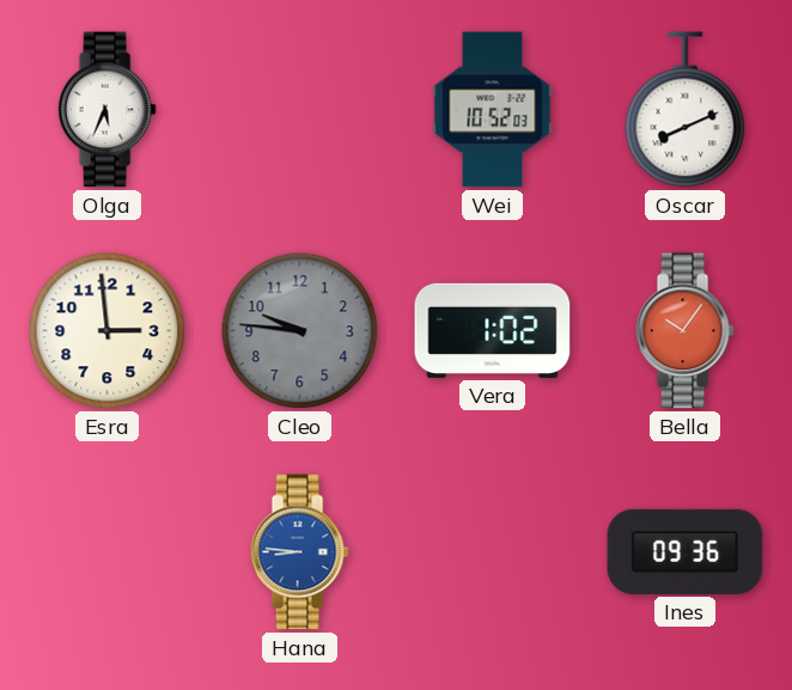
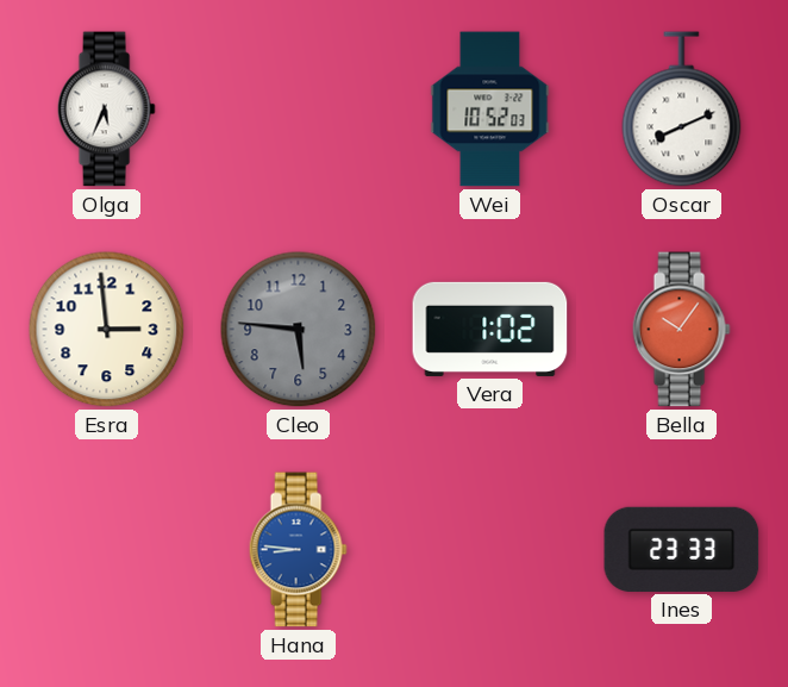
Cleo: 9:46 -> 5:46
Ines: 09:36 -> 23:33
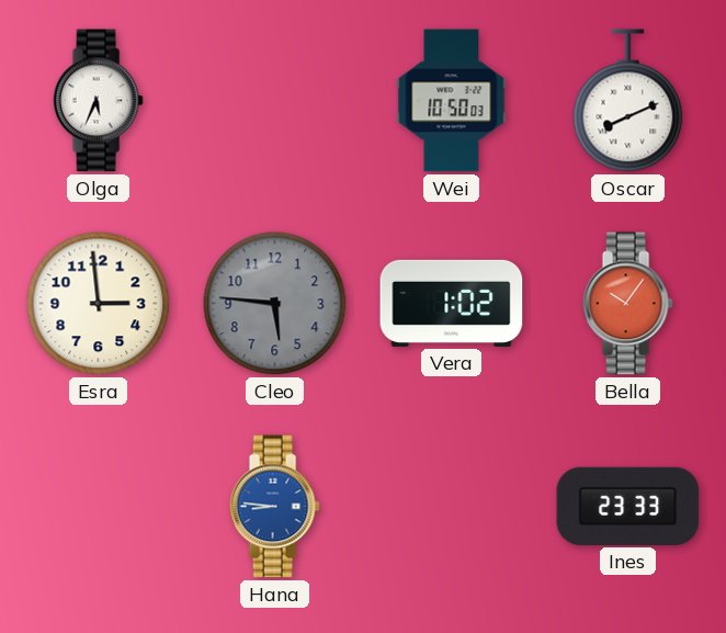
Wei: 10:52 -> 10:50
